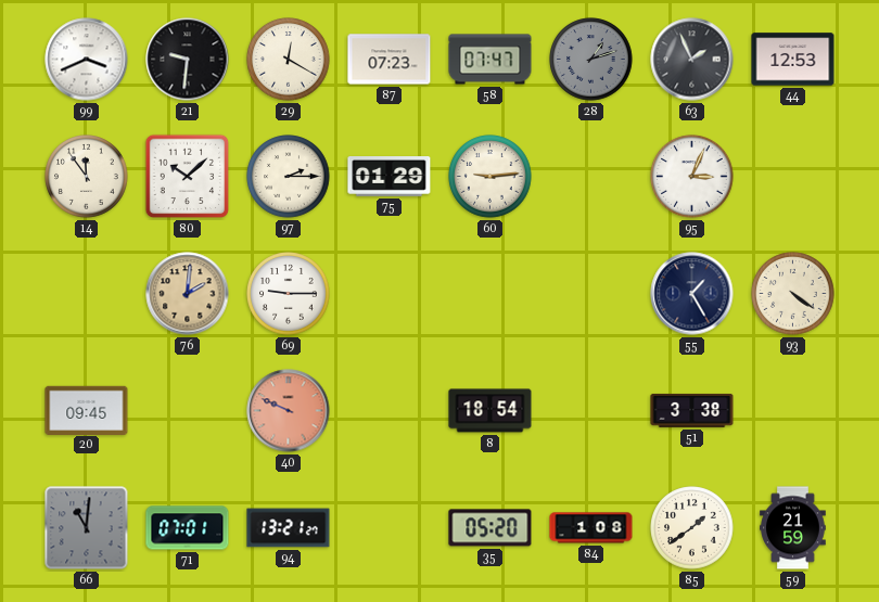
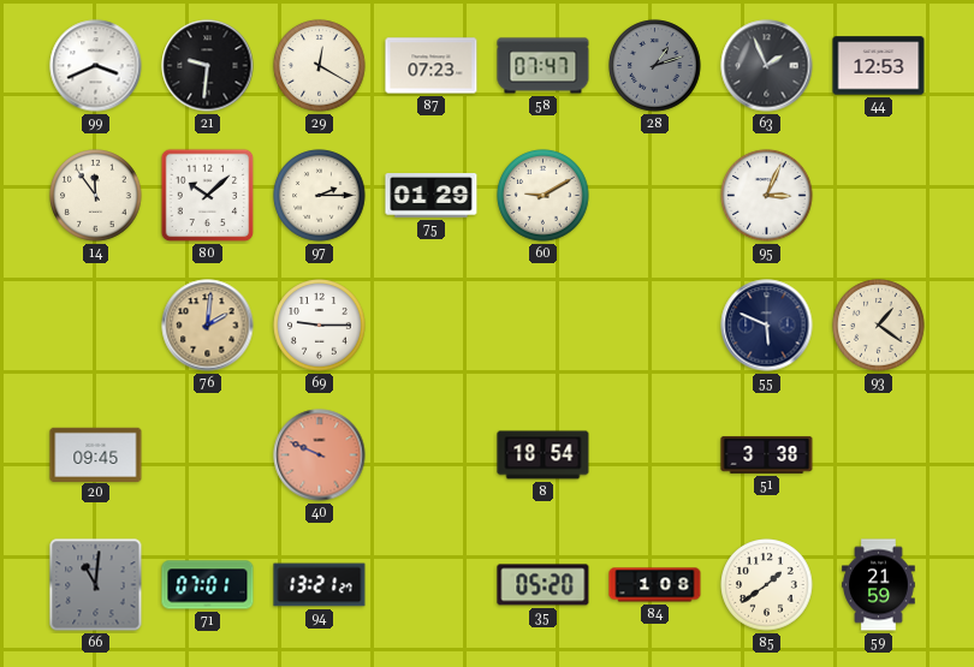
60: 9:14 -> 9:10
55: 1:25 -> 5:49
93: 4:21 -> 1:21
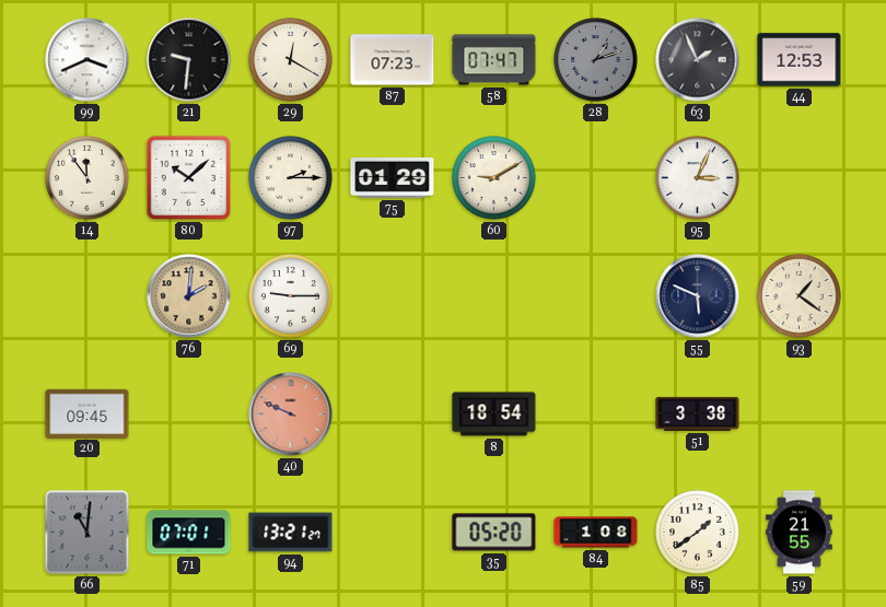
59: 21:59 -> 21:55
